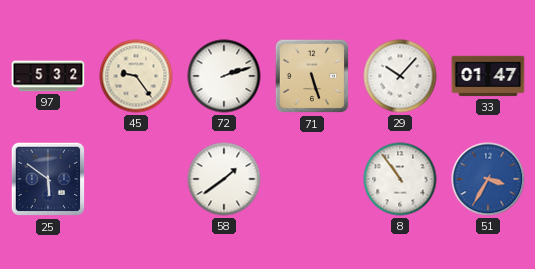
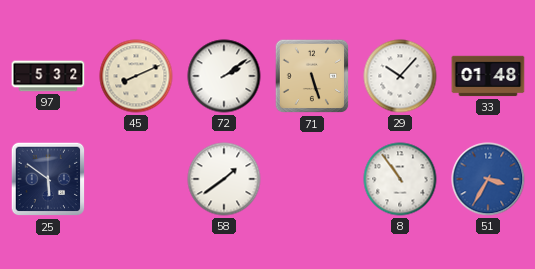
45: 9:24 -> 8:11
72: 2:12 -> 2:09
33: 01:47 -> 01:48
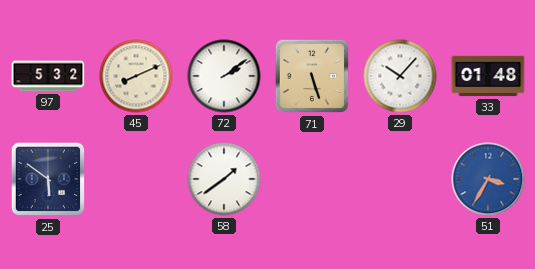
8: 10:54 -> none
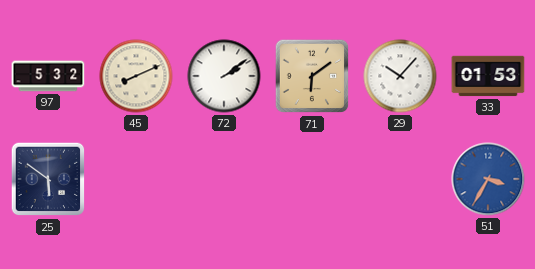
71: 5:27 -> 6:09
33: 01:48 -> 01:53
58: 1:39 -> none
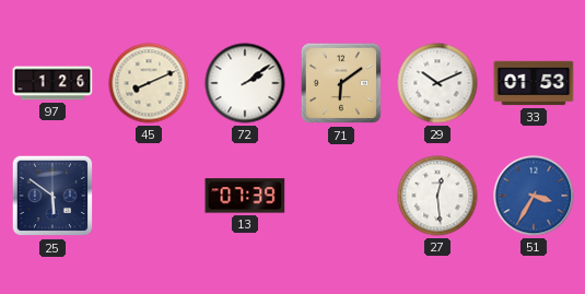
97: 5:32 -> 1:26
29: 10:07 -> 10:11
13: none -> 07:39
27: none -> 12:29
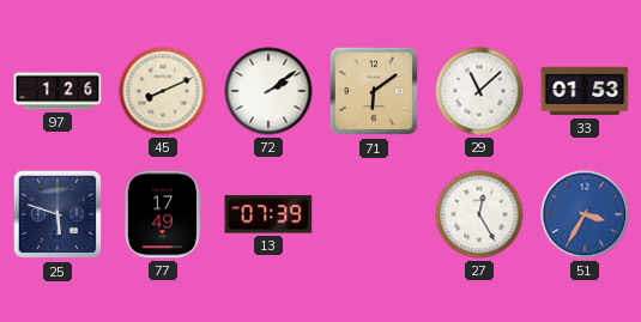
29: 10:11 -> 11:08
25: 5:51 -> 5:48
77: none -> 17:49
27: 12:29 -> 12:25
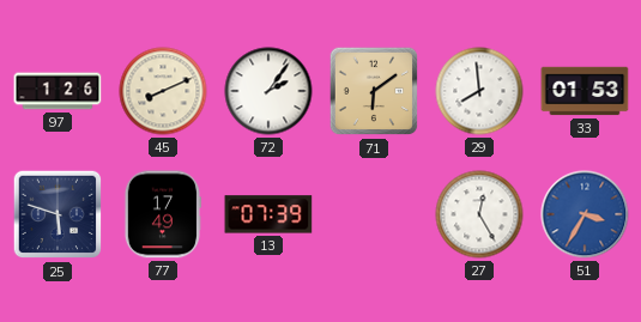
72: 2:09 -> 2:06
29: 11:08 -> 7:59
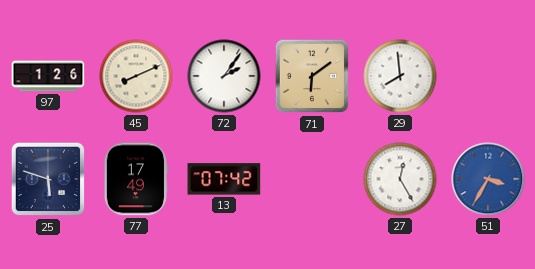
33: 01:53 -> none
13: 07:39 -> 07:42
